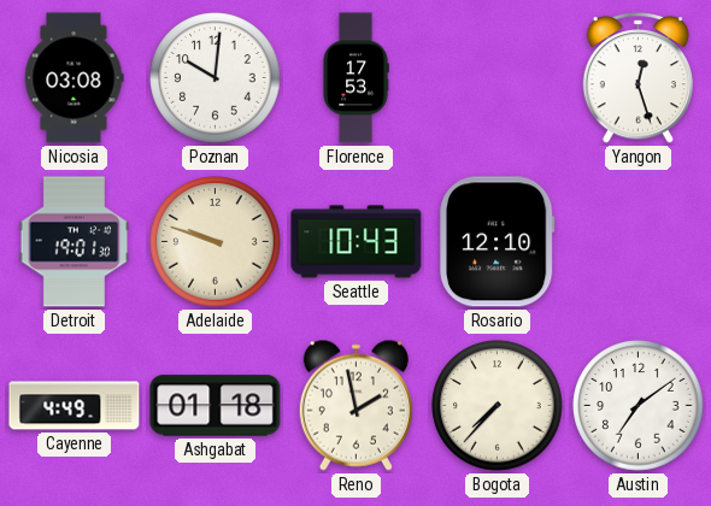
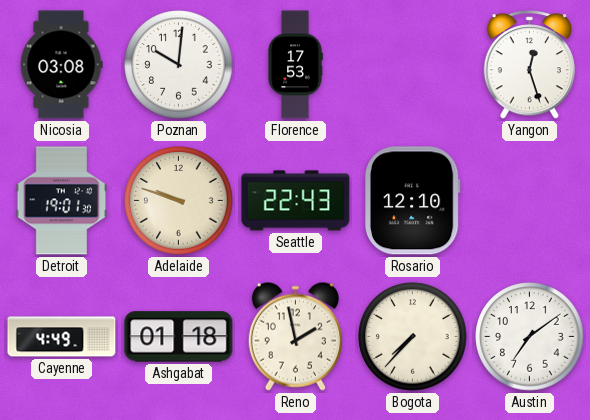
Seattle: 10:43 -> 22:43
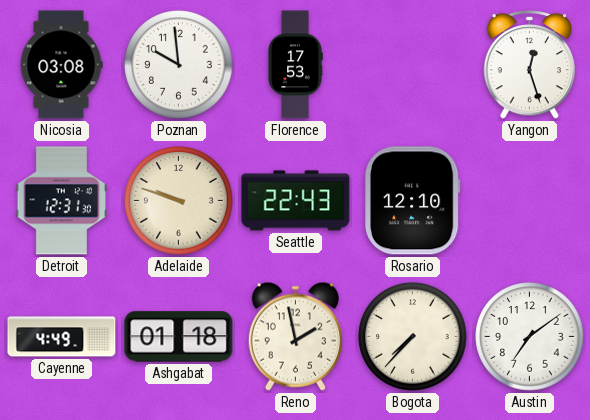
Poznan: 10:01 -> 9:59
Detroit: 19:01 -> 12:31
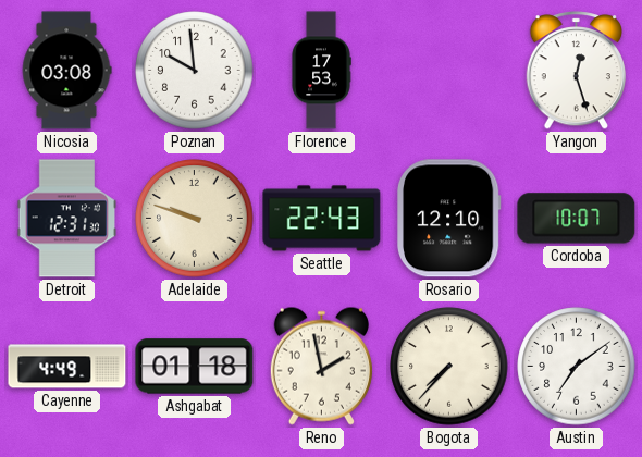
Cordoba: none -> 10:07
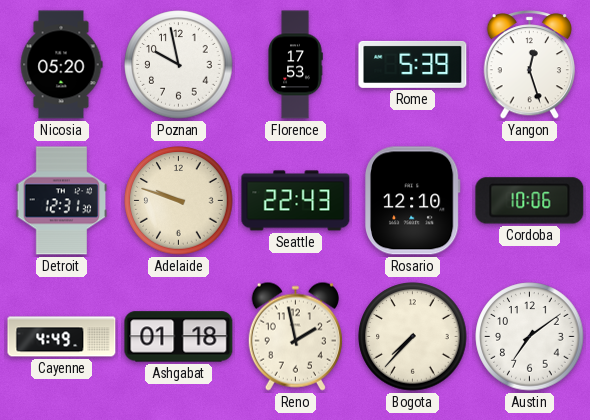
Nicosia: 03:08 -> 05:20
Poznan: 9:59 -> 9:58
Rome: none -> 5:39
Cordoba: 10:07 -> 10:06
